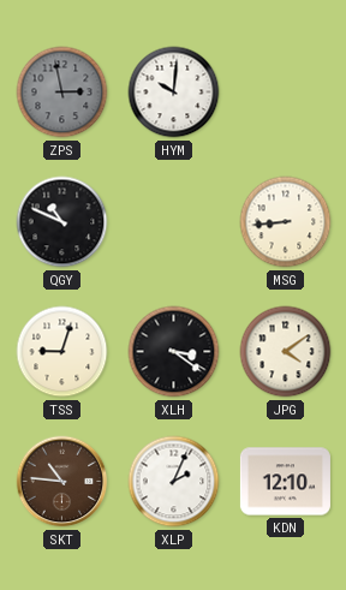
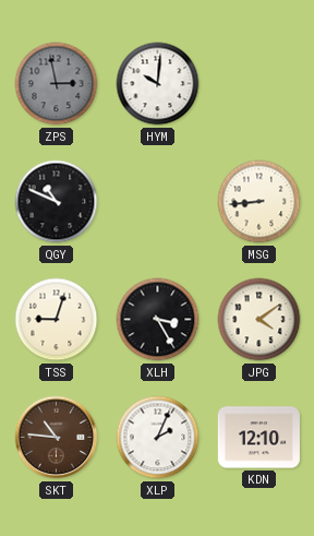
XLH: 3:21 -> 3:25
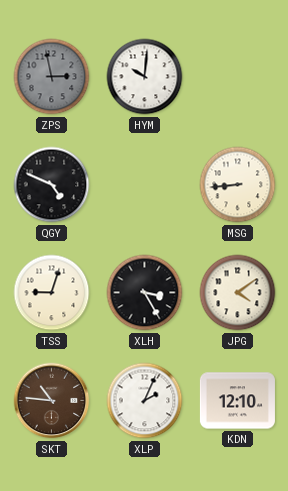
QGY: 10:49 -> 4:49
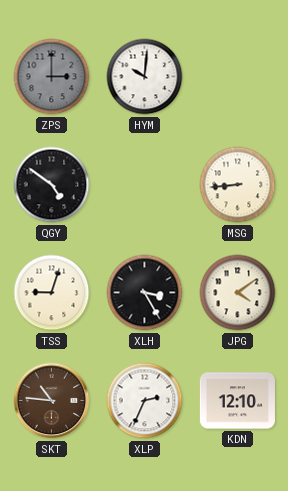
ZPS: 2:58 -> 3:00
QGY: 4:49 -> 4:51
XLP: 2:04 -> 2:34
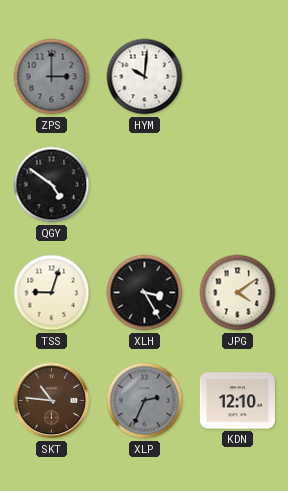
MSG: 8:44 -> none
XLP dial: white -> grey
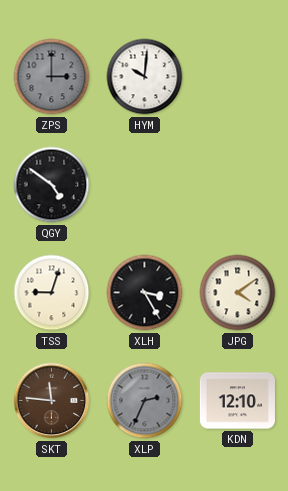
SKT: 10:46 -> 11:46
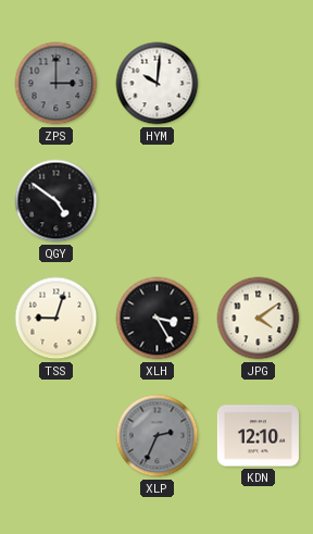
SKT: 11:46 -> none
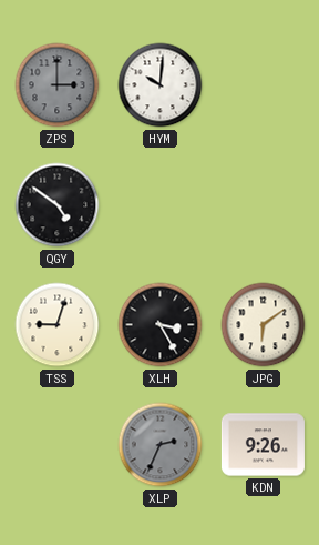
JPG: 4:09 -> 6:09
KDN: 12:10 -> 9:26
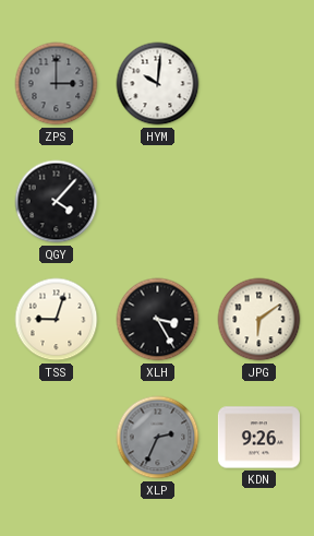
QGY: 4:51 -> 4:07
